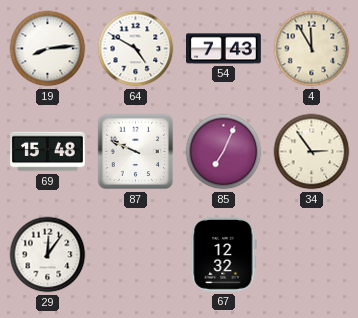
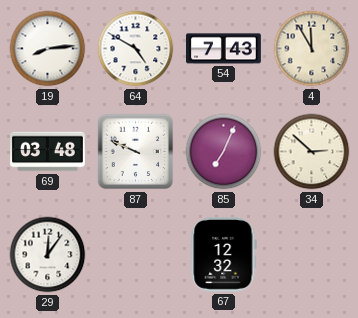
69: 15:48 -> 03:48
34: 2:54 -> 2:52
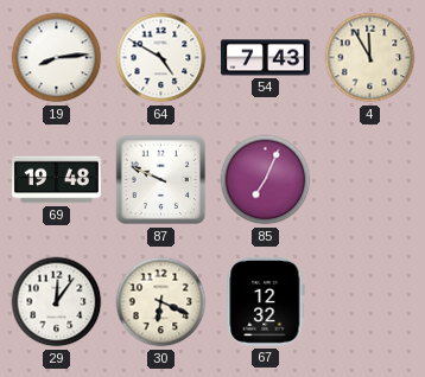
69: 03:48 -> 19:48
34: 2:52 -> none
30: none -> 6:19
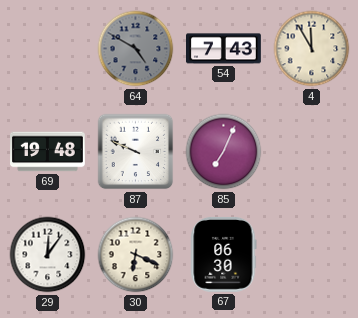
19: 8:14 -> none
64 dial: white -> grey
67: 12:32 -> 06:30
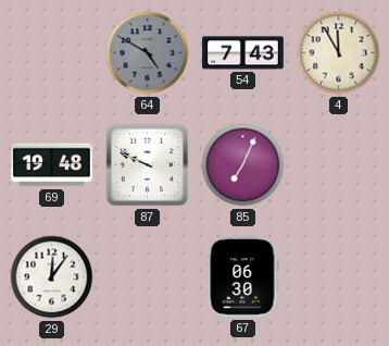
30: 6:19 -> none
